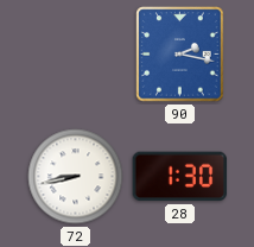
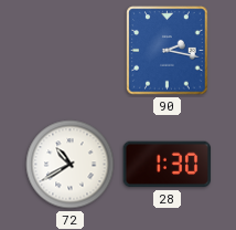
72: 8:43 -> 10:40
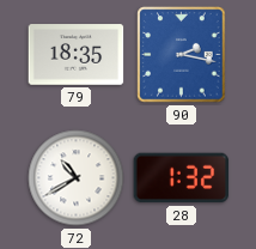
79: none -> 18:35
28: 1:30 -> 1:32
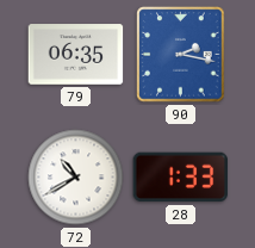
79: 18:35 -> 06:35
28: 1:32 -> 1:33
